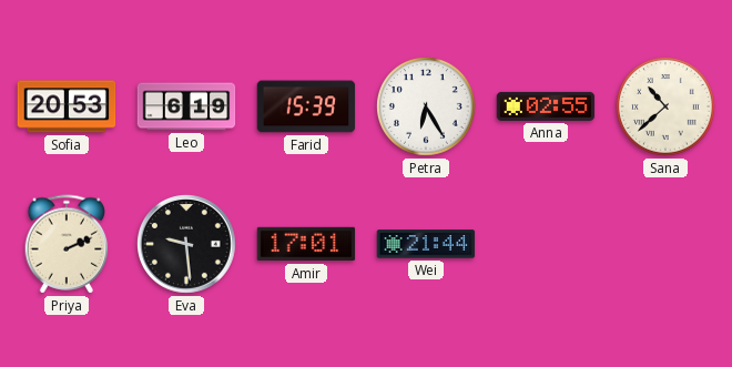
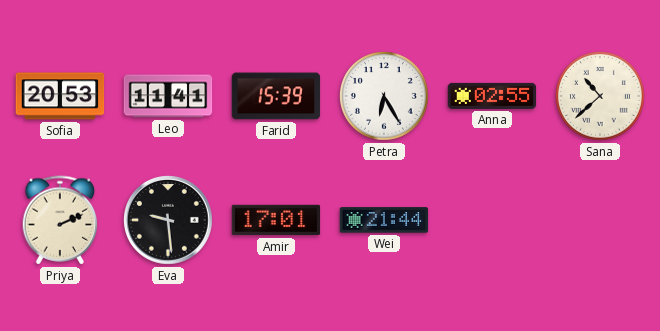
Leo: 6:19 -> 11:41
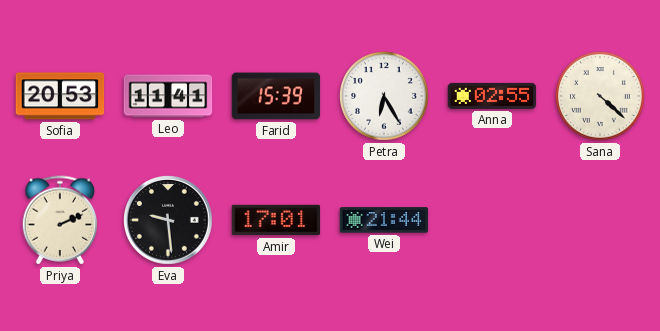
Sana: 10:38 -> 4:22
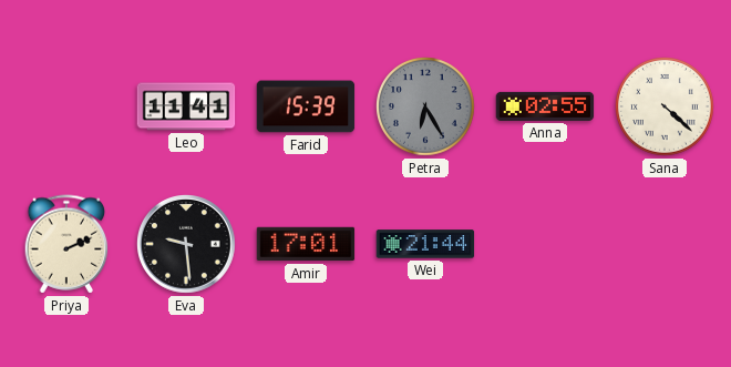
Sofia: 20:53 -> none
Petra dial: white -> grey
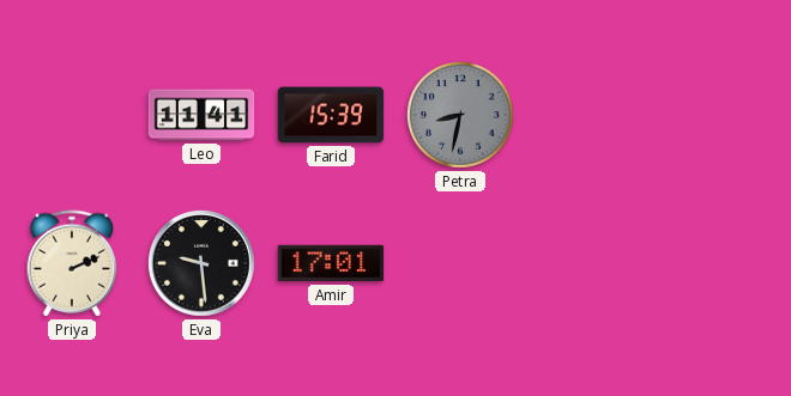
Petra: 6:25 -> 8:32
Anna: 02:55 -> none
Sana: 4:22 -> none
Wei: 21:44 -> none
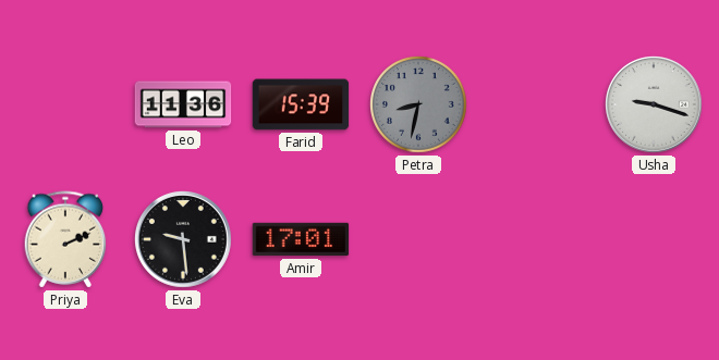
Leo: 11:41 -> 11:36
Usha: none -> 9:18
